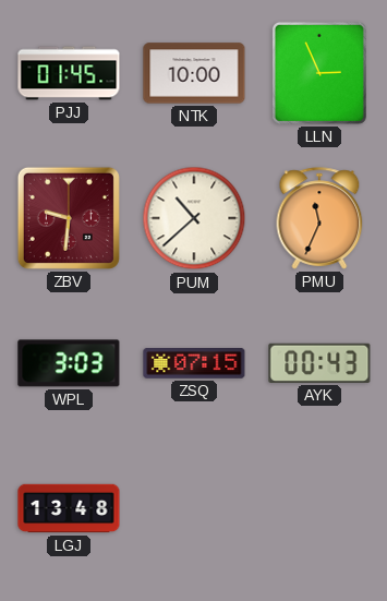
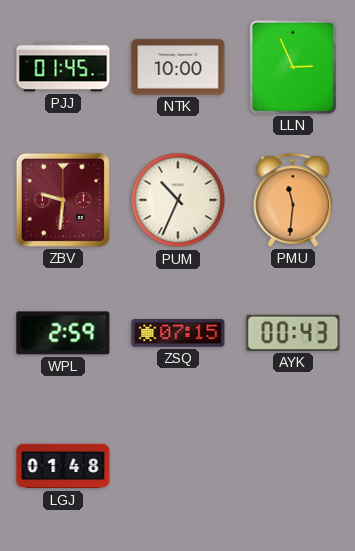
PUM: 10:38 -> 10:34
PMU: 11:34 -> 11:31
WPL: 3:03 -> 2:59
LGJ: 13:48 -> 01:48
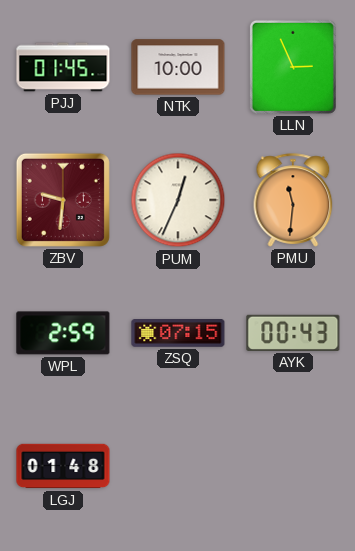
PUM: 10:34 -> 12:34
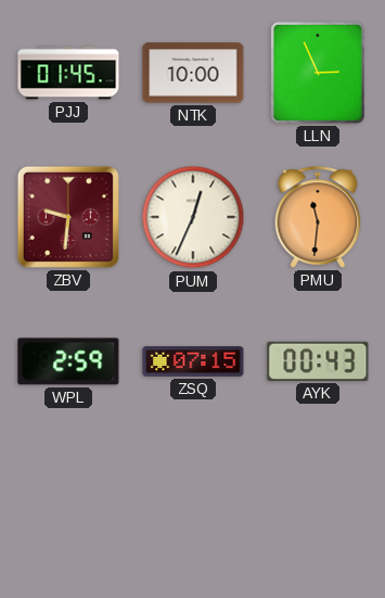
LGJ: 01:48 -> none
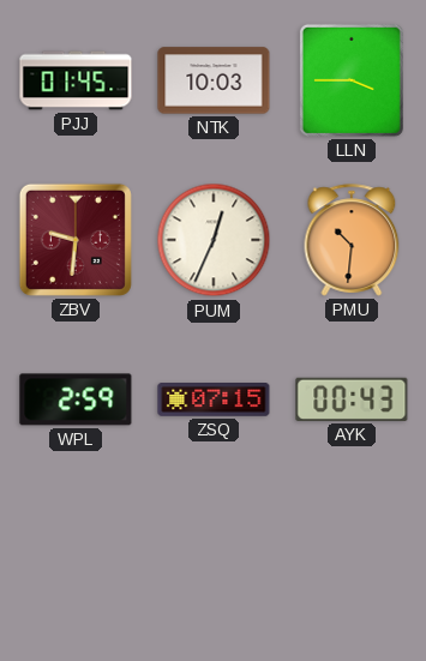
NTK: 10:00 -> 10:03
LLN: 2:56 -> 3:45
PMU: 11:31 -> 10:31
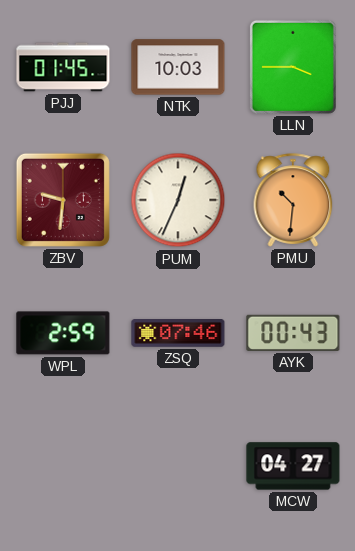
ZSQ: 07:15 -> 07:46
MCW: none -> 04:27
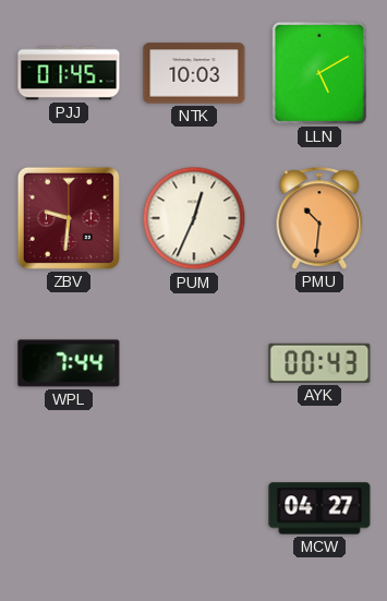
LLN: 3:45 -> 5:10
WPL: 2:59 -> 7:44
ZSQ: 07:46 -> none
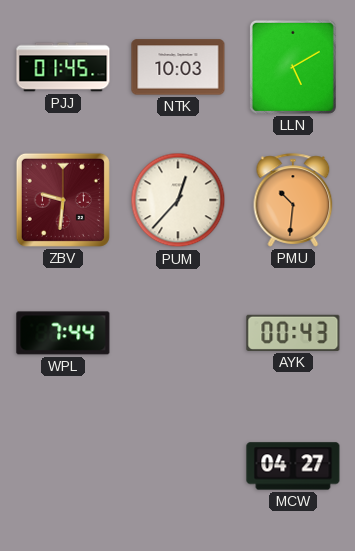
PUM: 12:34 -> 12:37
